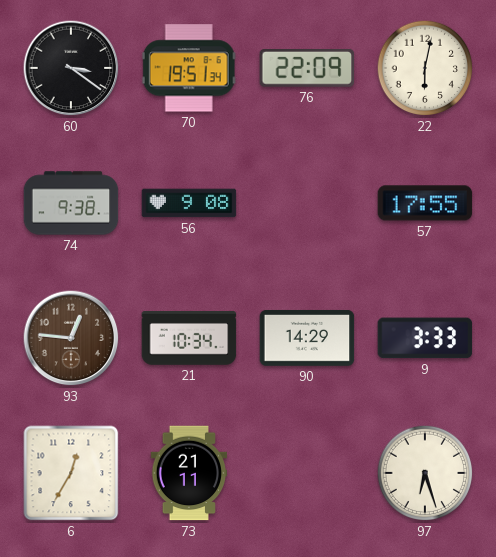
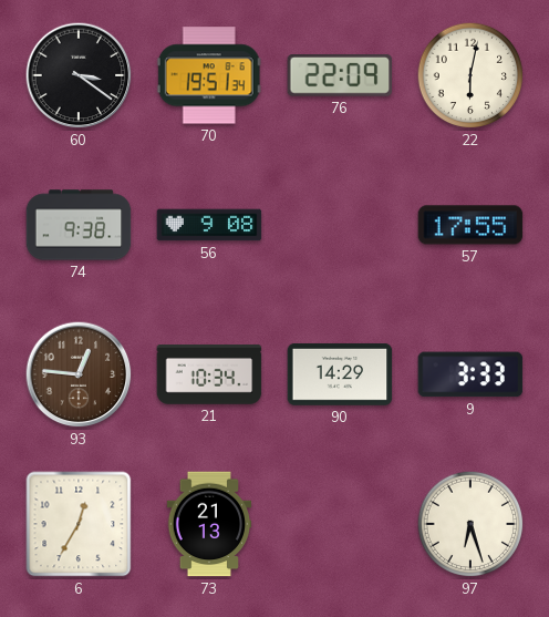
73: 21:11 -> 21:13
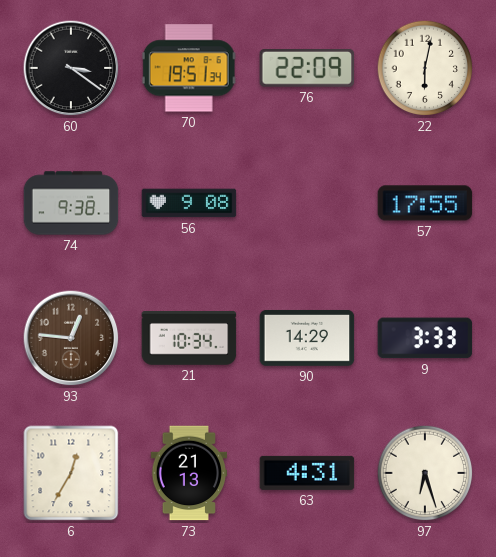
63: none -> 4:31
